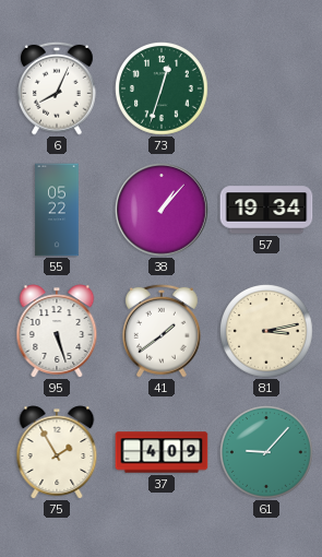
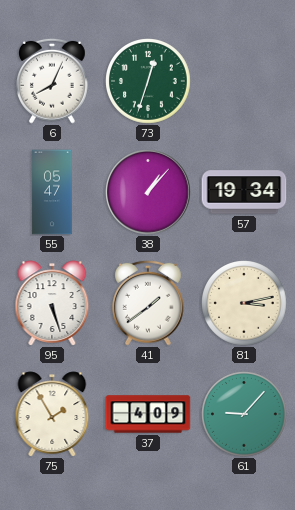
55: 05:22 -> 05:47
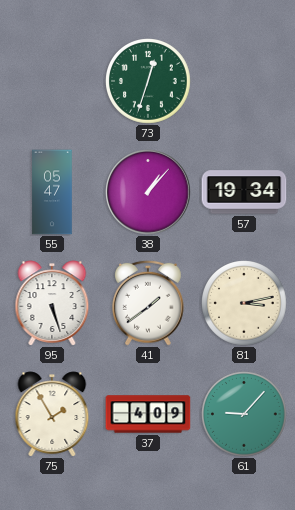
6: 8:04 -> none
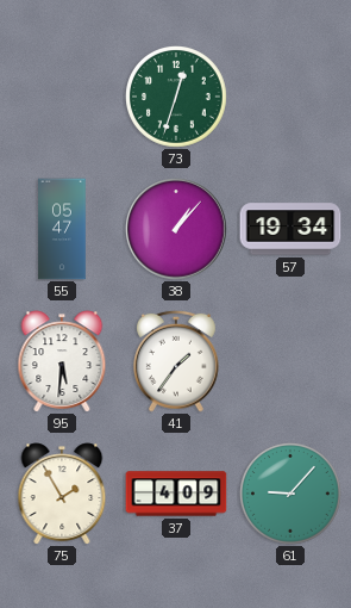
95: 5:27 -> 5:31
41: 1:39 -> 1:36
81: 3:13 -> none
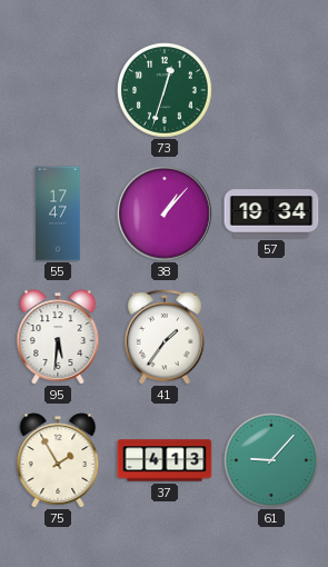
55: 05:47 -> 17:47
37: 4:09 -> 4:13
